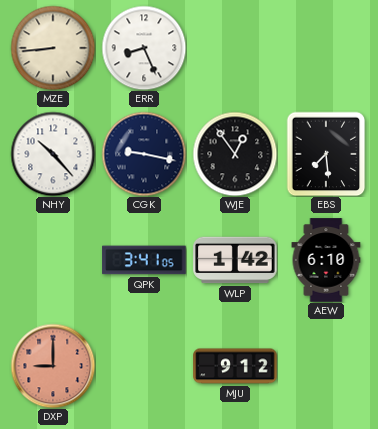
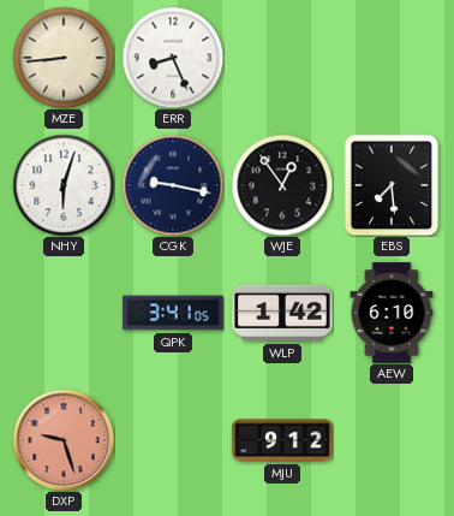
NHY: 10:23 -> 6:03
DXP: 9:00 -> 9:27
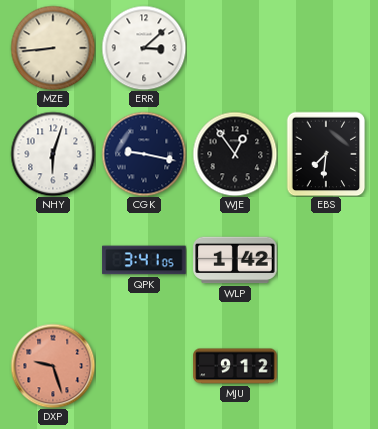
ERR: 8:26 -> 3:08
EBS: 7:29 -> 7:31
AEW: 6:10 -> none
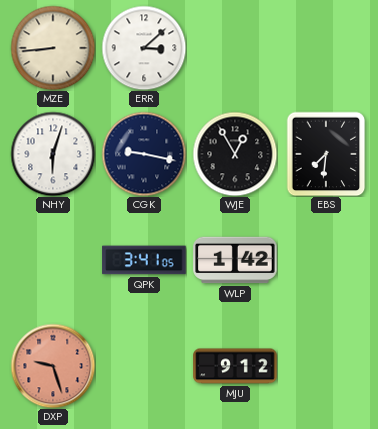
WJE: 12:54 -> 12:55
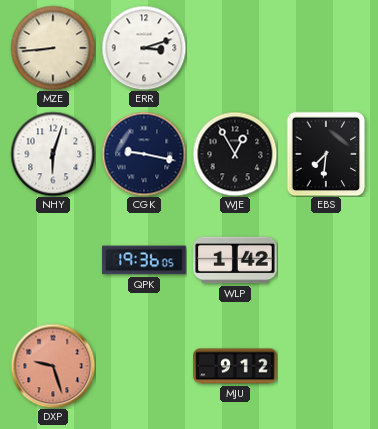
ERR: 3:08 -> 3:12
QPK: 3:41 -> 19:36
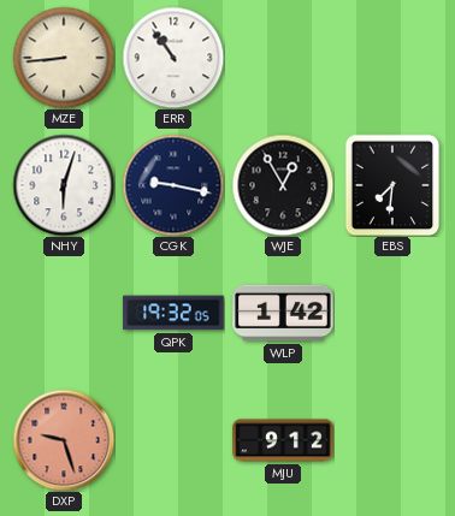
ERR: 3:12 -> 10:54
QPK: 19:36 -> 19:32
